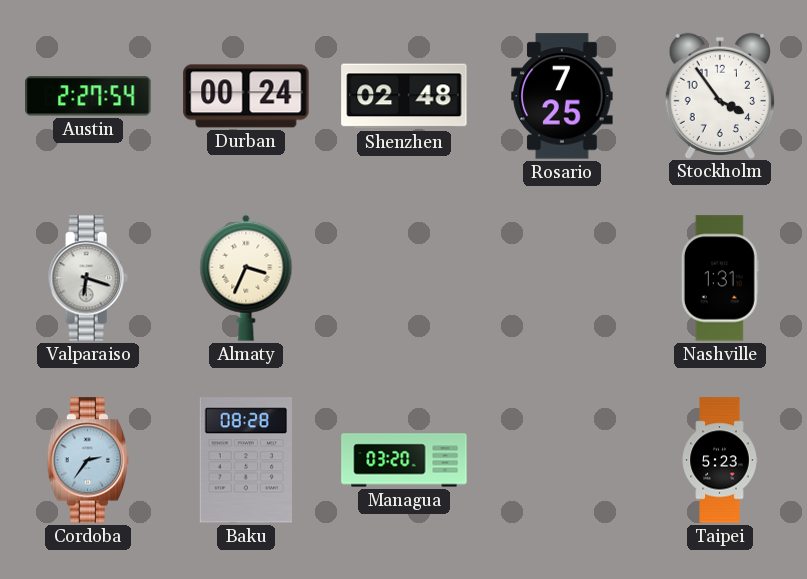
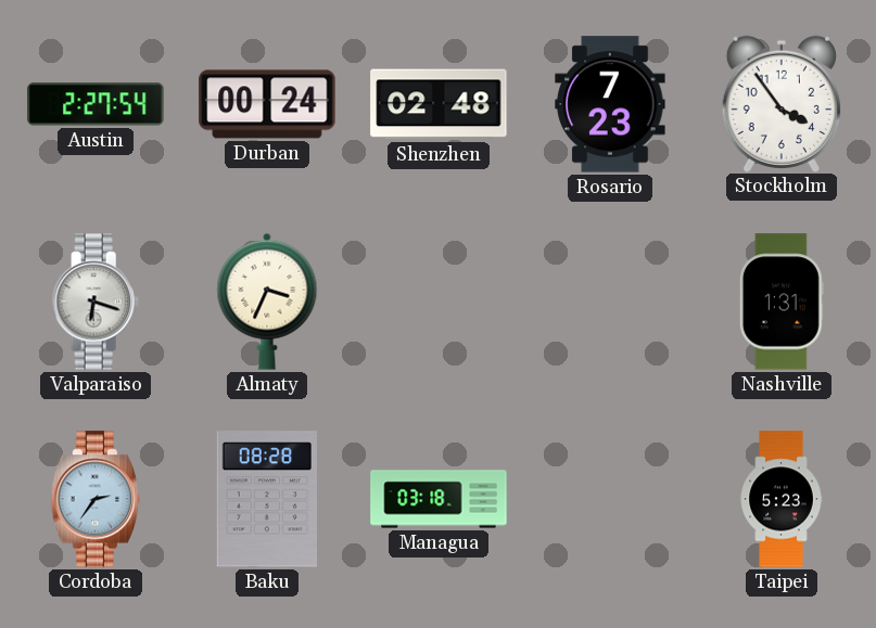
Rosario: 7:25 -> 7:23
Managua: 03:20 -> 03:18
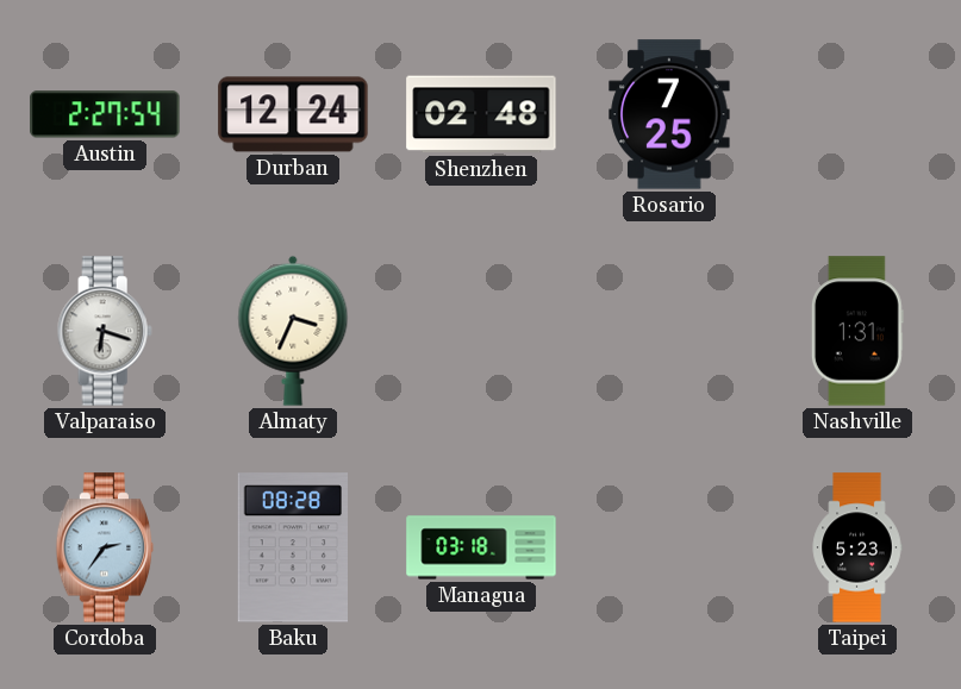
Durban: 00:24 -> 12:24
Rosario: 7:23 -> 7:25
Stockholm: 3:54 -> none
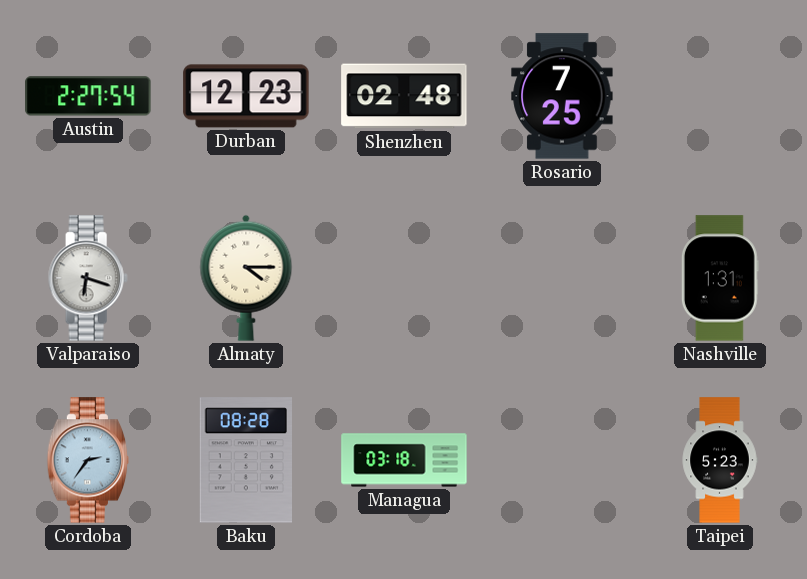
Durban: 12:24 -> 12:23
Almaty: 3:34 -> 4:15
